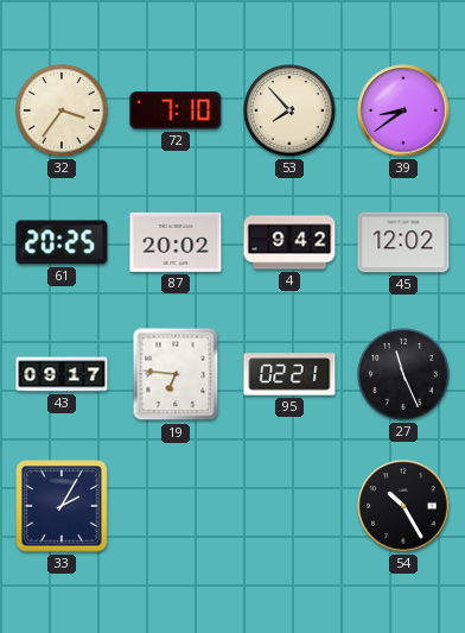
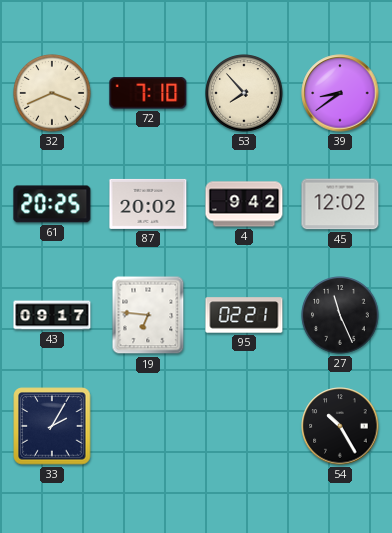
32: 3:36 -> 3:41
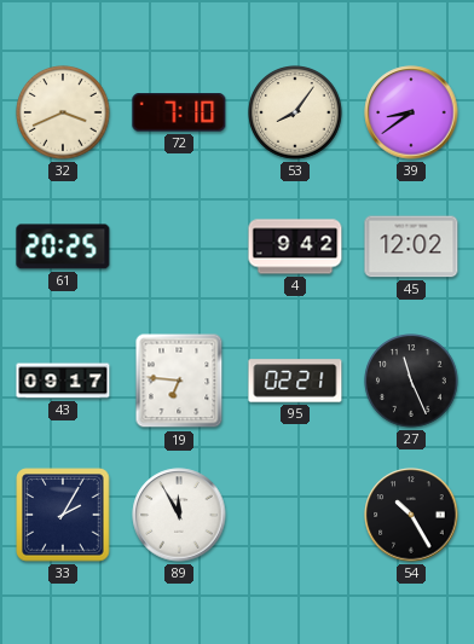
53: 7:53 -> 8:06
87: 20:02 -> none
89: none -> 11:55
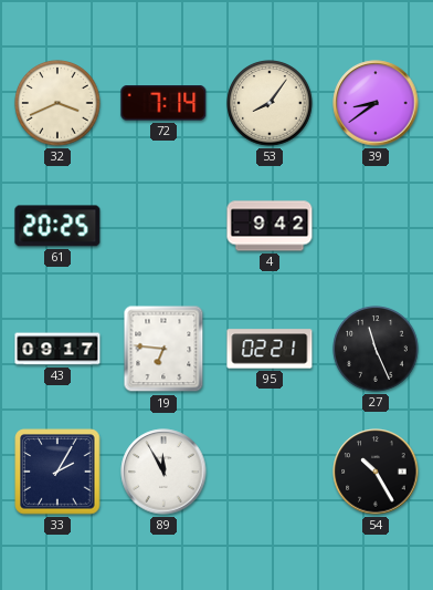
72: 7:10 -> 7:14
45: 12:02 -> none
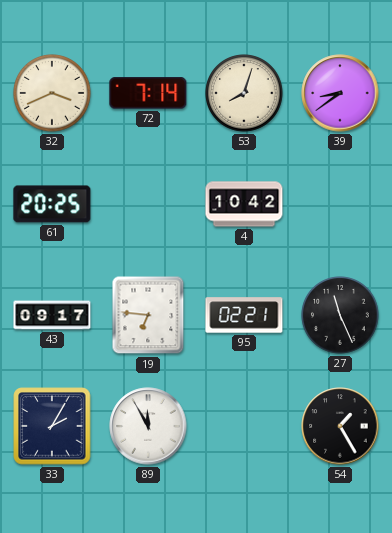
53: 8:06 -> 8:03
4: 9:42 -> 10:42
54: 10:25 -> 1:25
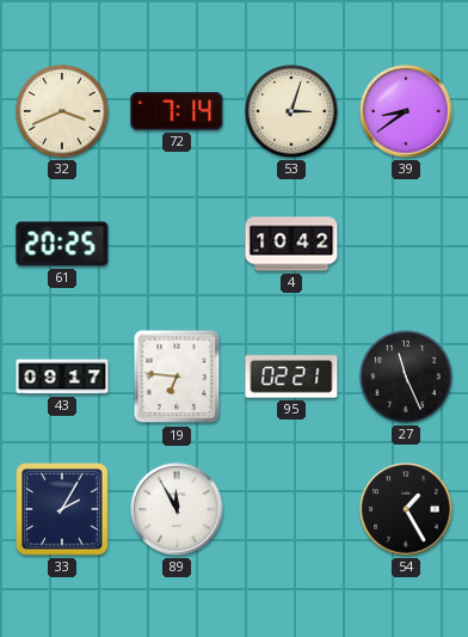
53: 8:03 -> 3:03
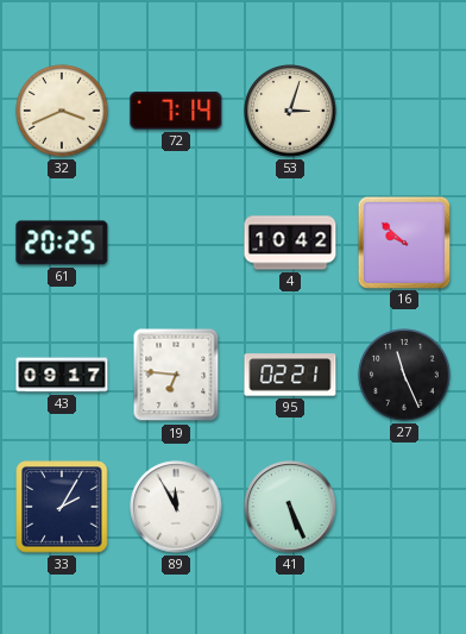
39: 8:39 -> none
16: none -> 9:52
41: none -> 5:26
54: 1:25 -> none
